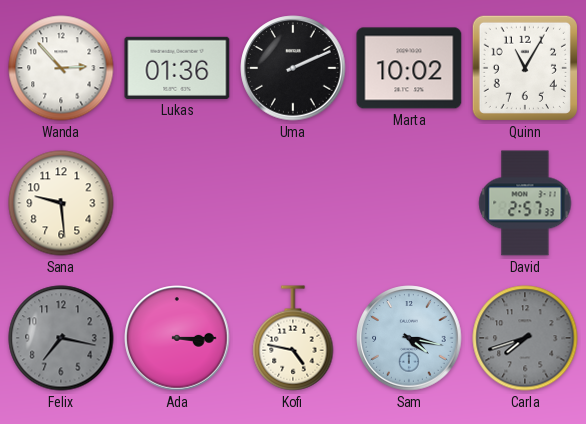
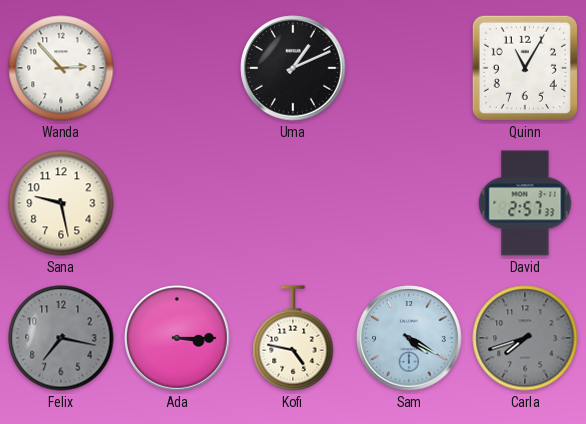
Lukas: 01:36 -> none
Uma: 2:11 -> 1:11
Marta: 10:02 -> none
Sana: 9:29 -> 9:28
Sam: 4:17 -> 4:20
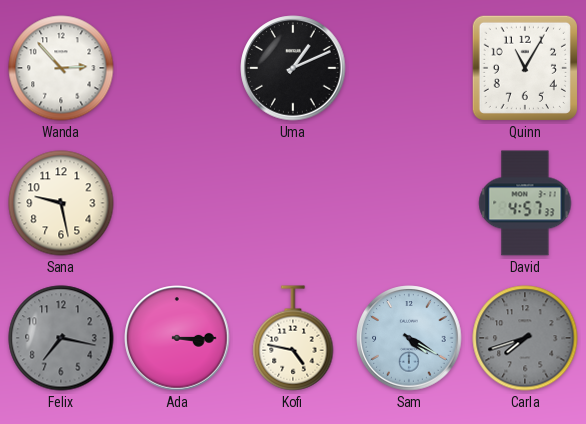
David: 2:57 -> 4:57
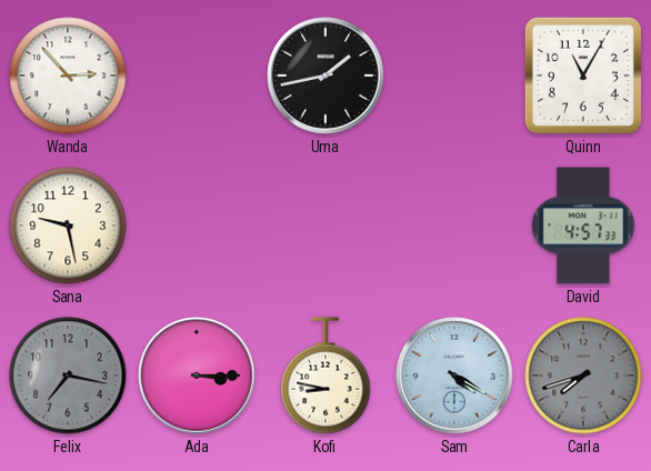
Uma: 1:11 -> 1:43
Kofi: 4:47 -> 8:47
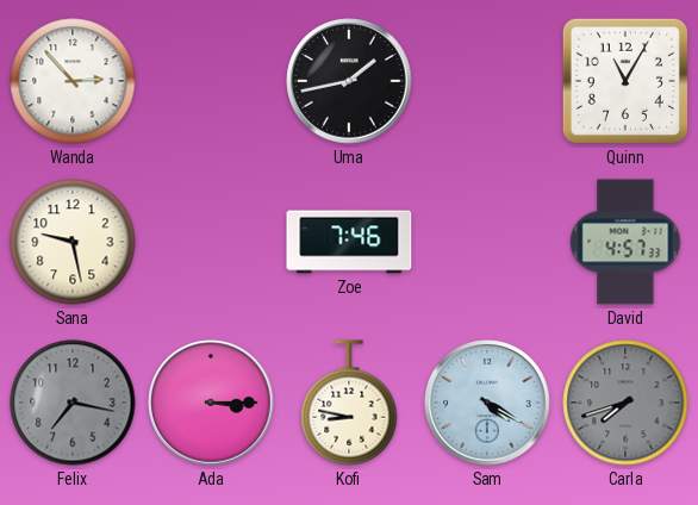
Zoe: none -> 7:46
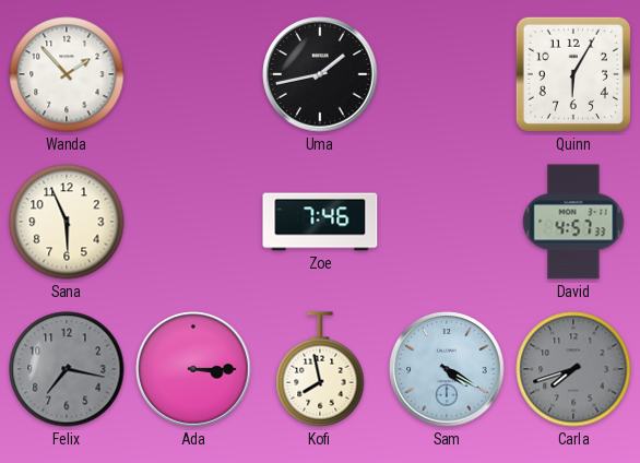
Wanda: 2:53 -> 1:53
Quinn: 11:05 -> 6:05
Sana: 9:28 -> 5:56
Kofi: 8:47 -> 7:58
